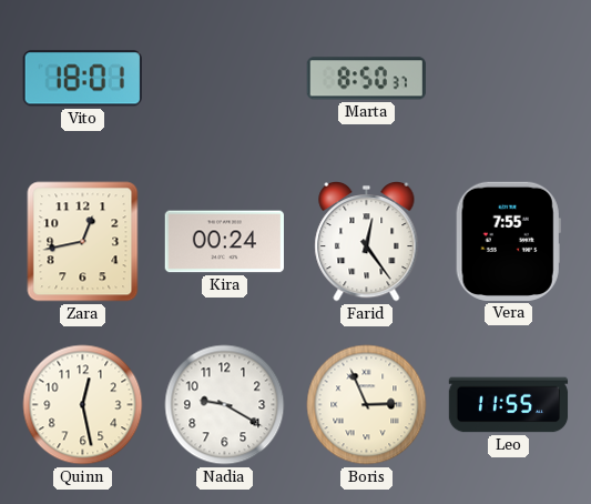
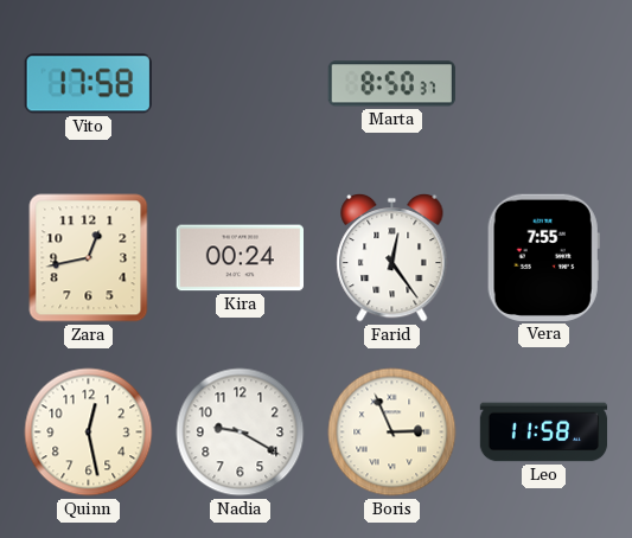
Vito: 18:01 -> 17:58
Leo: 11:55 -> 11:58
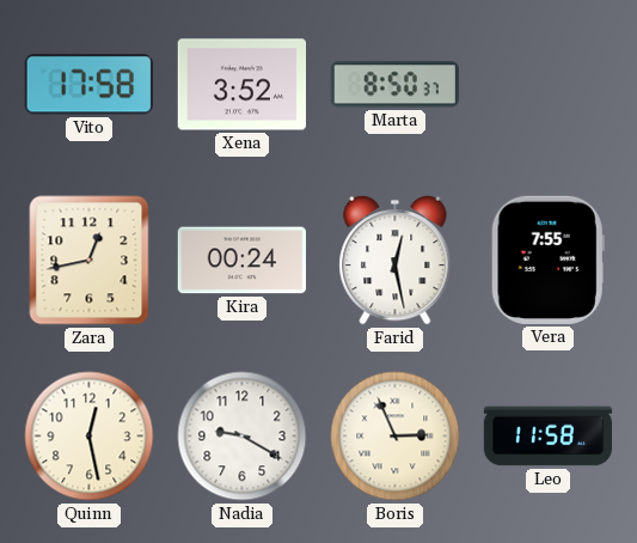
Xena: none -> 3:52
Farid: 12:24 -> 12:28
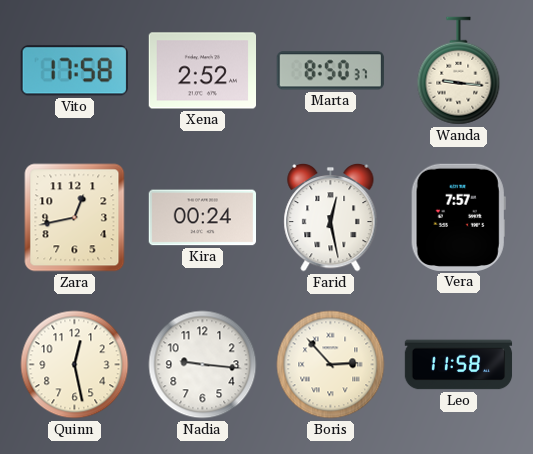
Xena: 3:52 -> 2:52
Wanda: none -> 9:16
Vera: 7:55 -> 7:57
Nadia: 9:20 -> 9:16
Boris: 2:56 -> 2:53
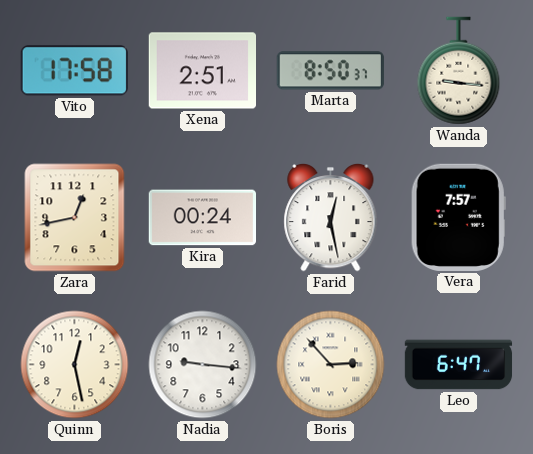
Xena: 2:52 -> 2:51
Leo: 11:58 -> 6:47
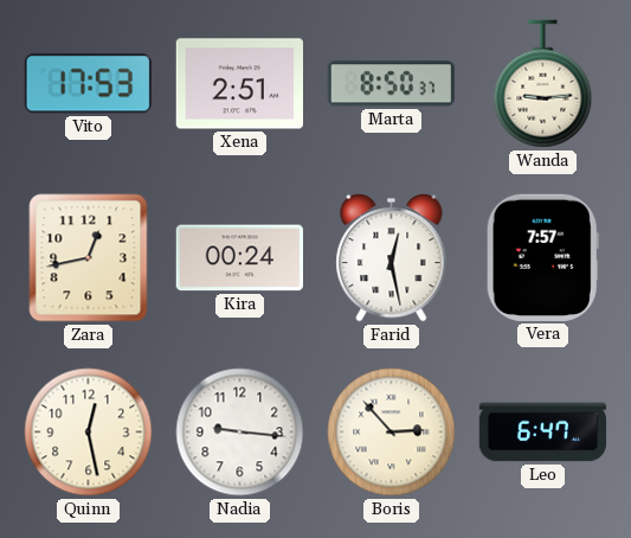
Vito: 17:58 -> 17:53
Wanda: 9:16 -> 9:14
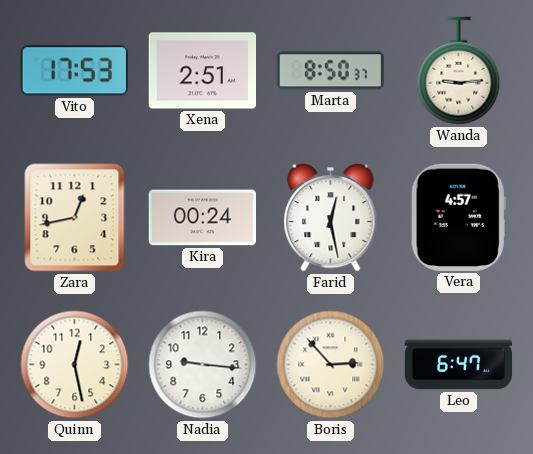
Vera: 7:57 -> 4:57
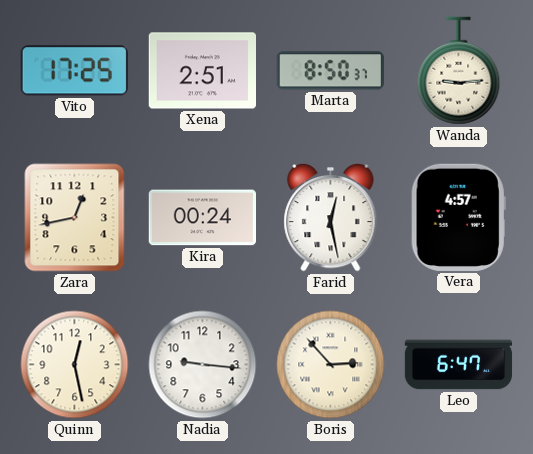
Vito: 17:53 -> 17:25
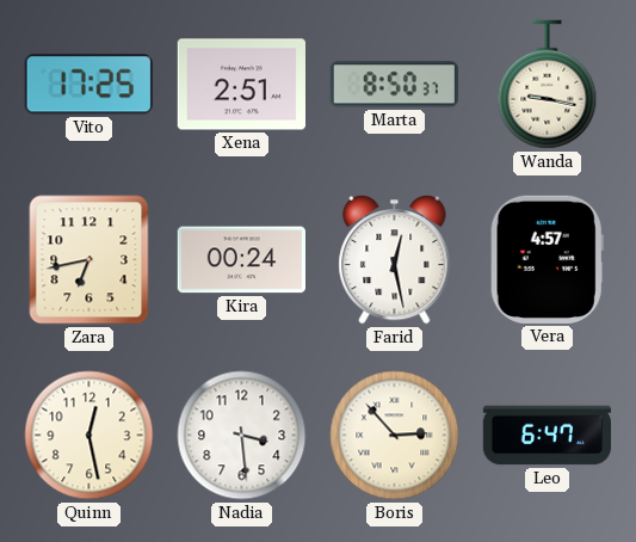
Wanda: 9:14 -> 9:17
Zara: 12:43 -> 6:43
Nadia: 9:16 -> 3:29
